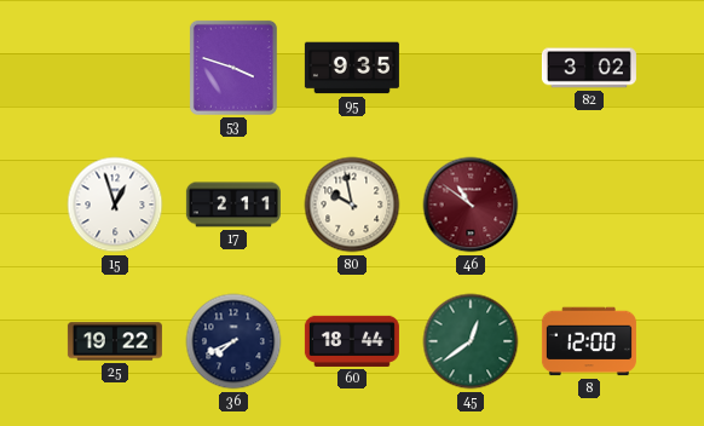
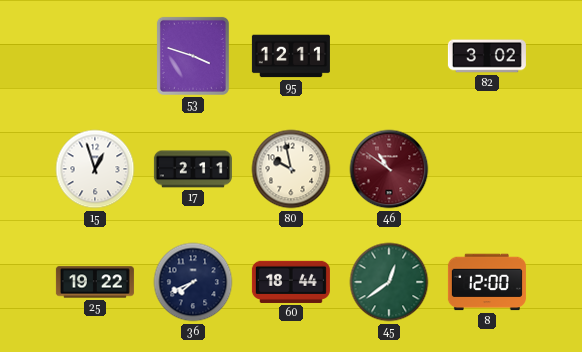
95: 9:35 -> 12:11
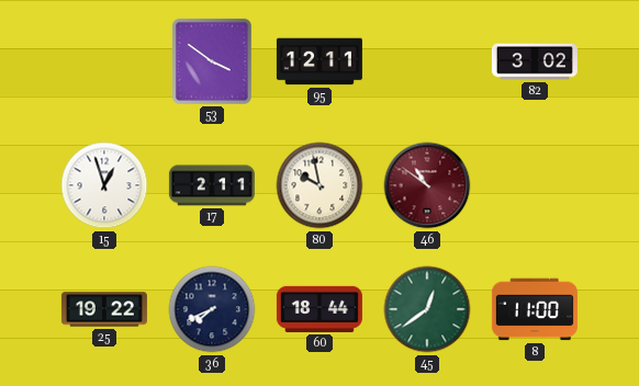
53: 3:48 -> 3:51
8: 12:00 -> 11:00
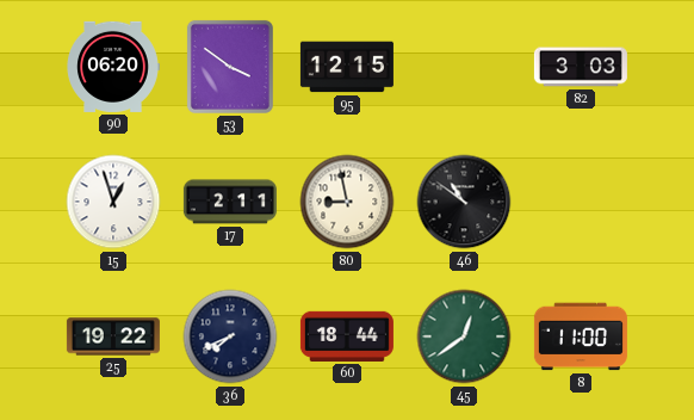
90: none -> 06:20
95: 12:11 -> 12:15
82: 3:02 -> 3:03
80: 9:58 -> 8:58
46 dial: burgundy -> black
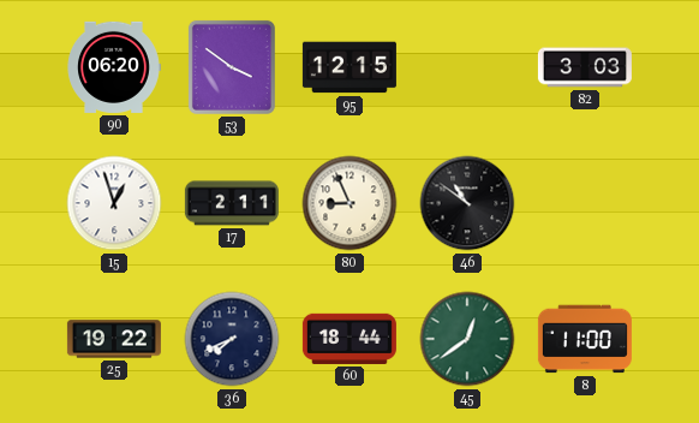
80: 8:58 -> 8:56
